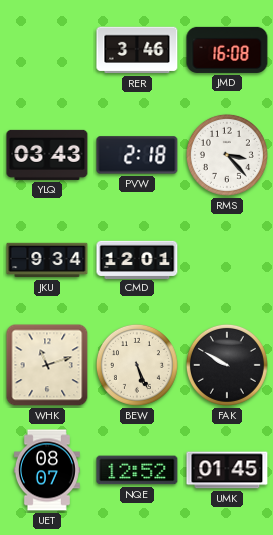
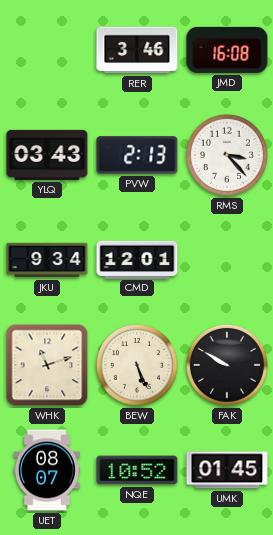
PVW: 2:18 -> 2:13
NQE: 12:52 -> 10:52
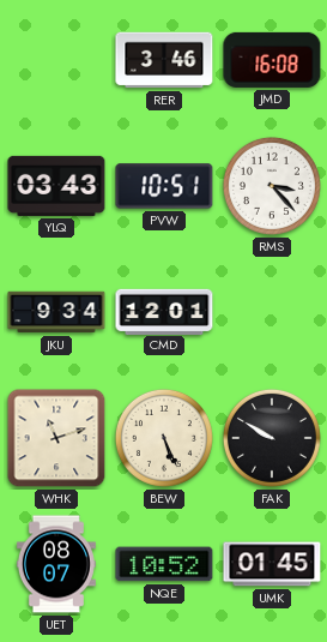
PVW: 2:13 -> 10:51
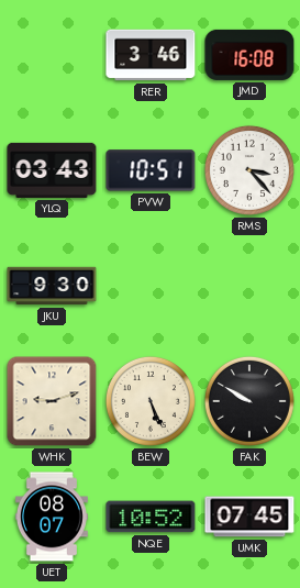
JKU: 9:34 -> 9:30
CMD: 12:01 -> none
WHK: 11:12 -> 9:12
UMK: 01:45 -> 07:45
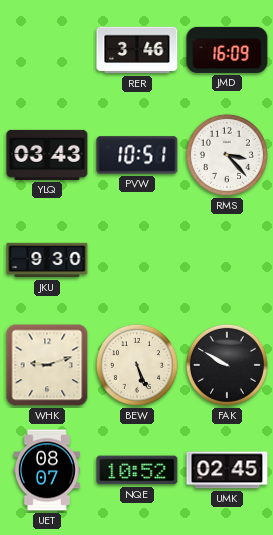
JMD: 16:08 -> 16:09
UMK: 07:45 -> 02:45
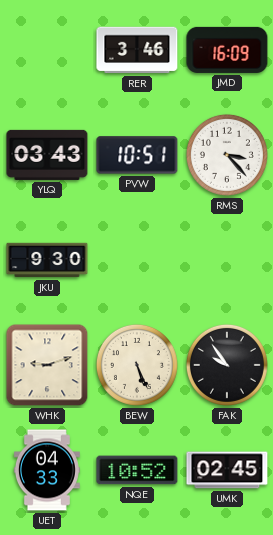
FAK: 9:50 -> 9:54
UET: 08:07 -> 04:33
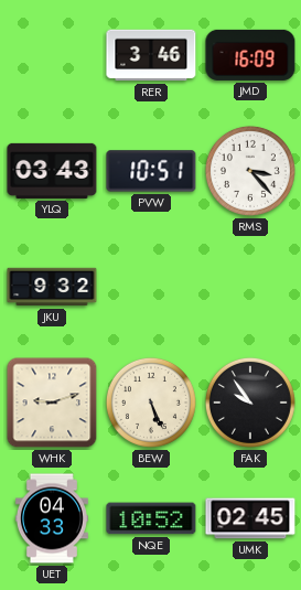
JKU: 9:30 -> 9:32
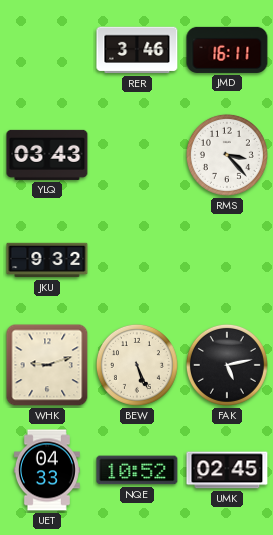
JMD: 16:09 -> 16:11
PVW: 10:51 -> none
FAK: 9:54 -> 5:13
